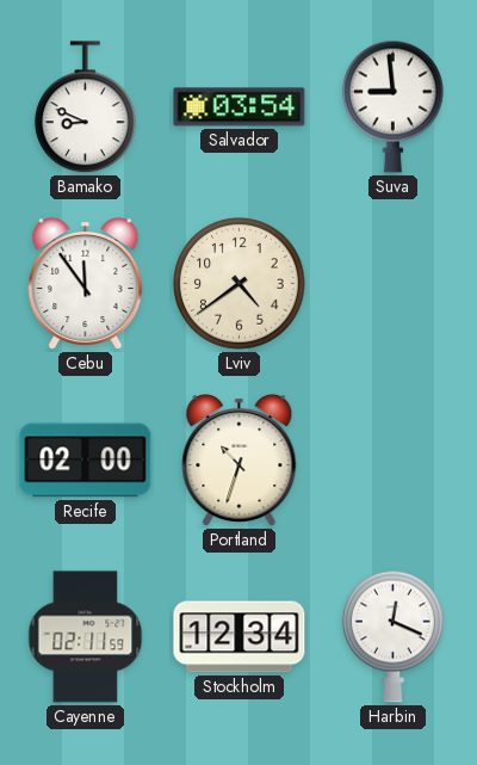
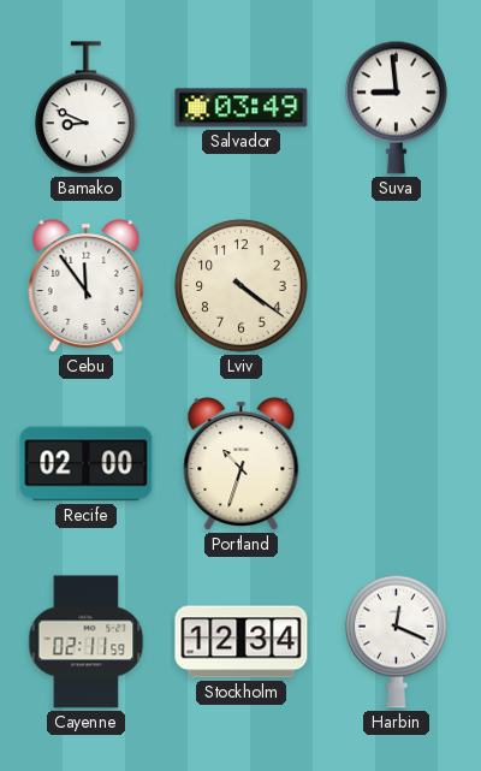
Salvador: 03:54 -> 03:49
Lviv: 4:39 -> 4:21
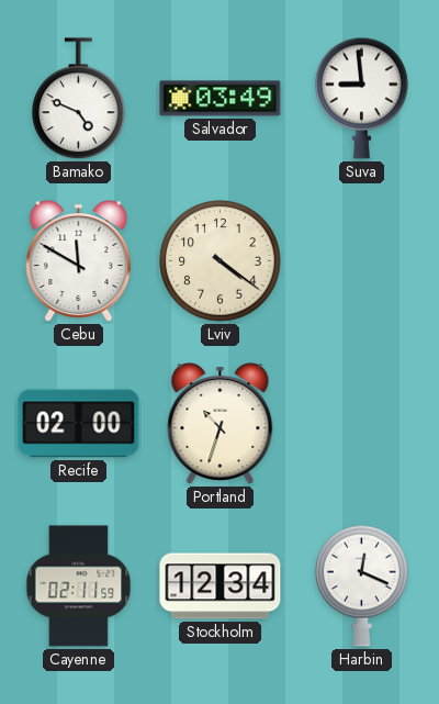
Bamako: 8:49 -> 4:49
Cebu: 11:54 -> 11:50
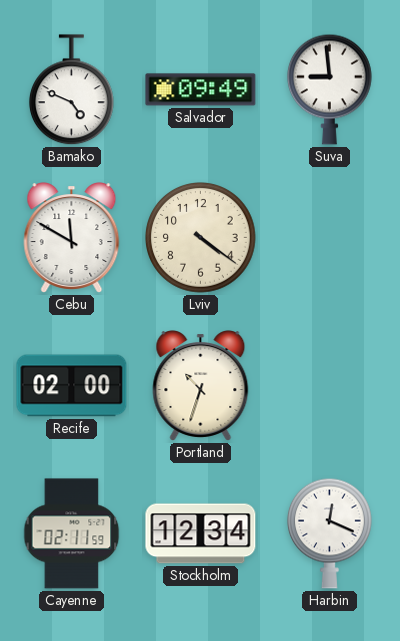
Salvador: 03:49 -> 09:49
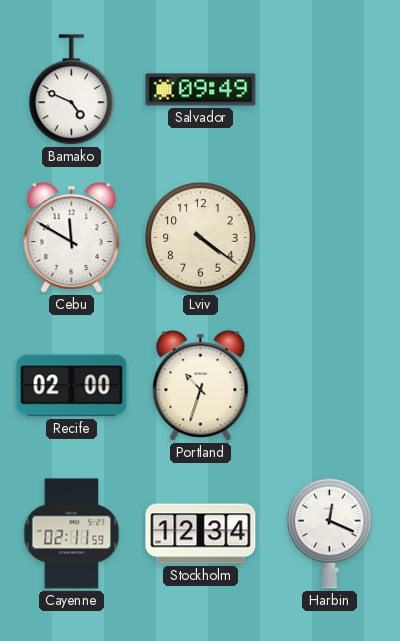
Suva: 8:59 -> none
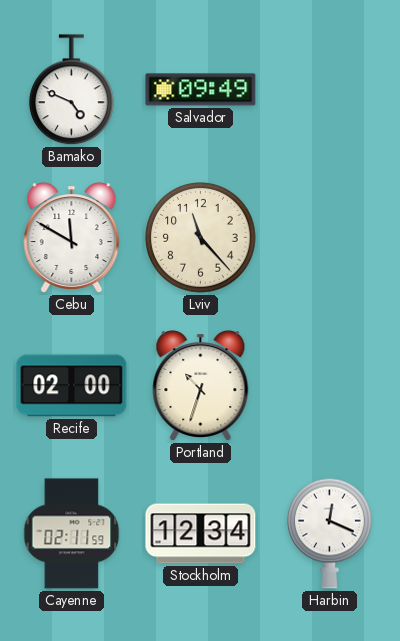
Lviv: 4:21 -> 11:23
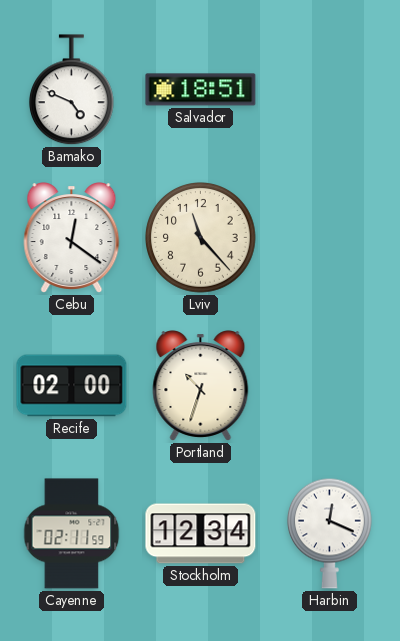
Salvador: 09:49 -> 18:51
Cebu: 11:50 -> 12:21
